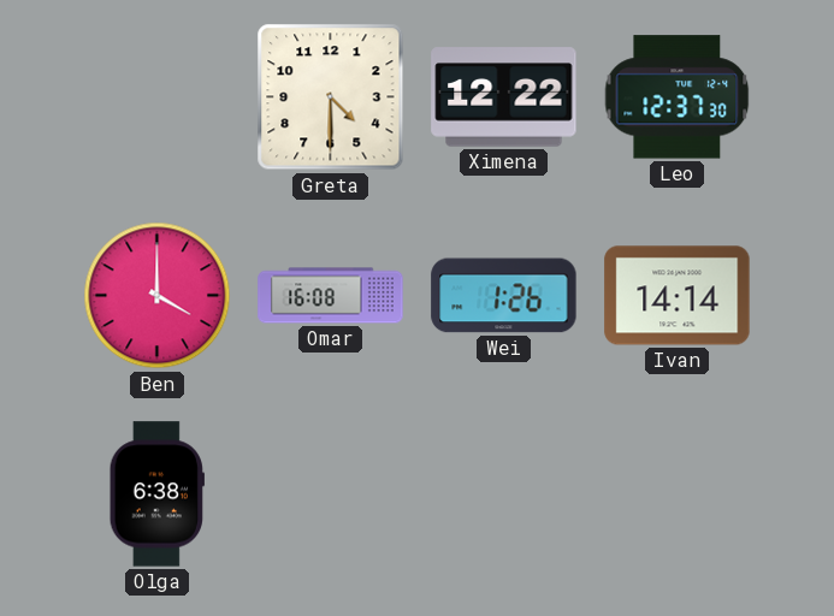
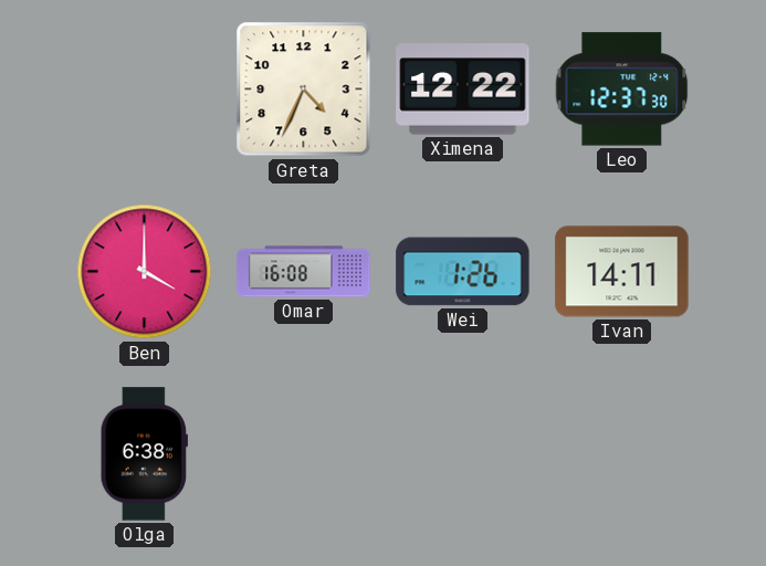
Greta: 4:30 -> 4:34
Ivan: 14:14 -> 14:11
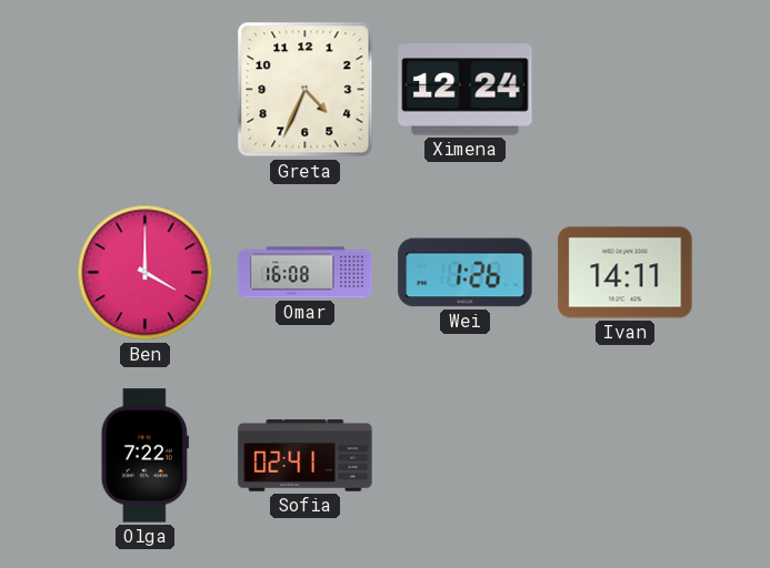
Ximena: 12:22 -> 12:24
Leo: 12:37 -> none
Olga: 6:38 -> 7:22
Sofia: none -> 02:41
